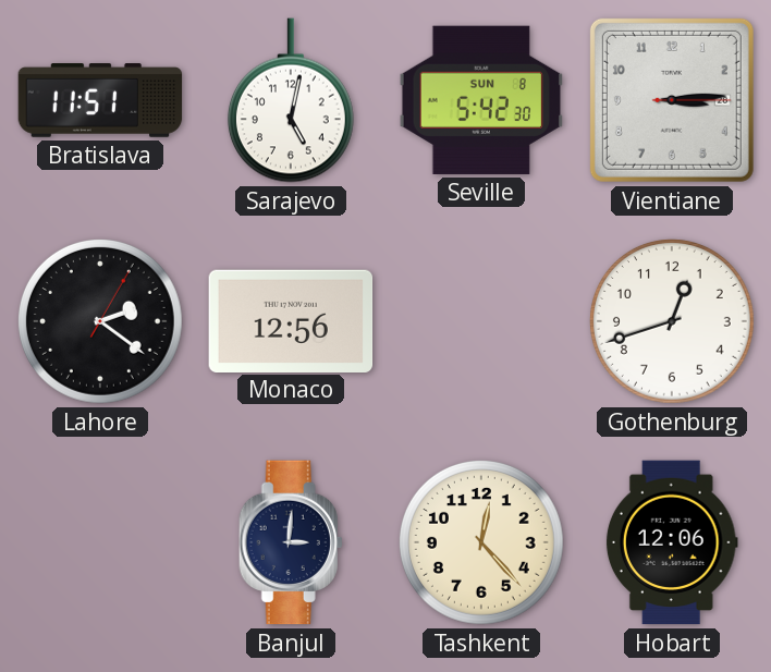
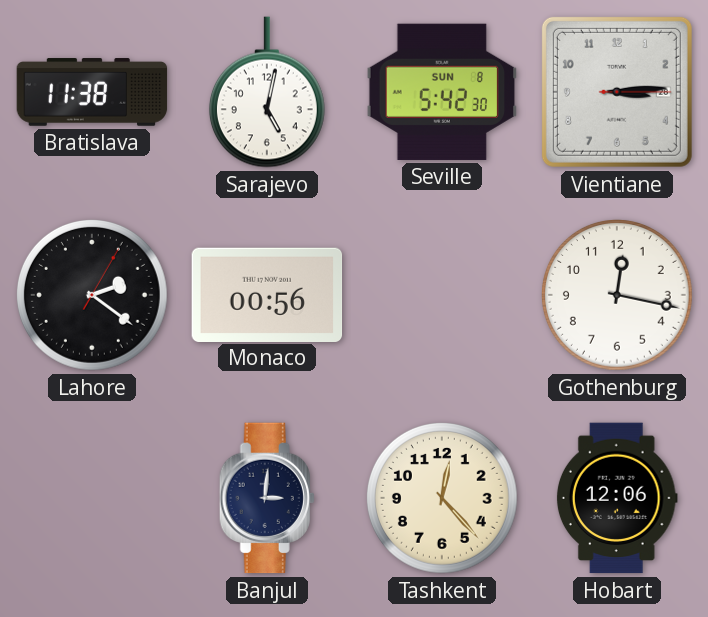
Bratislava: 11:51 -> 11:38
Monaco: 12:56 -> 00:56
Gothenburg: 12:42 -> 12:17
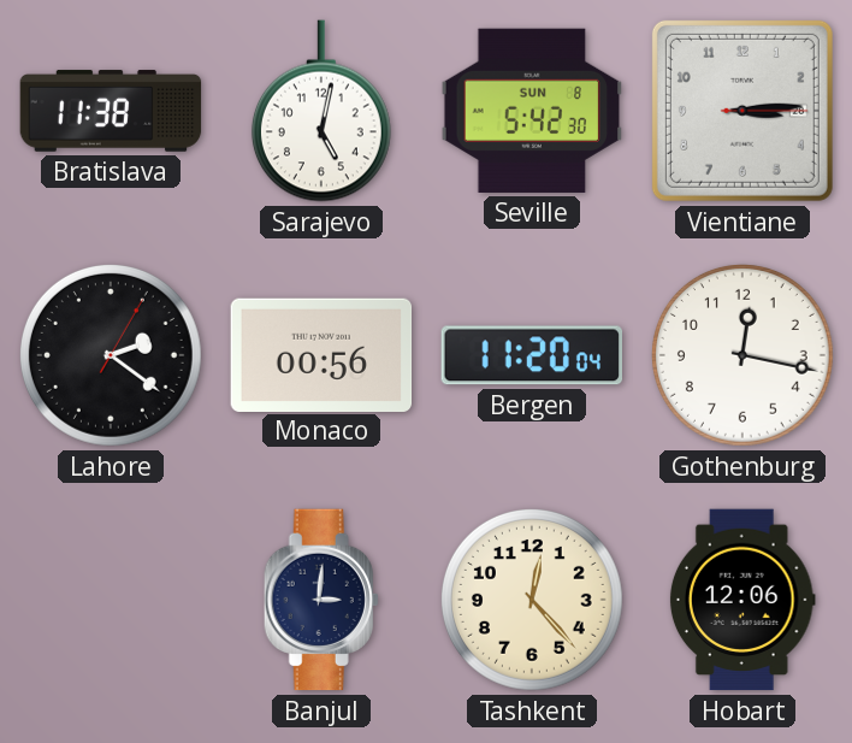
Bergen: none -> 11:20
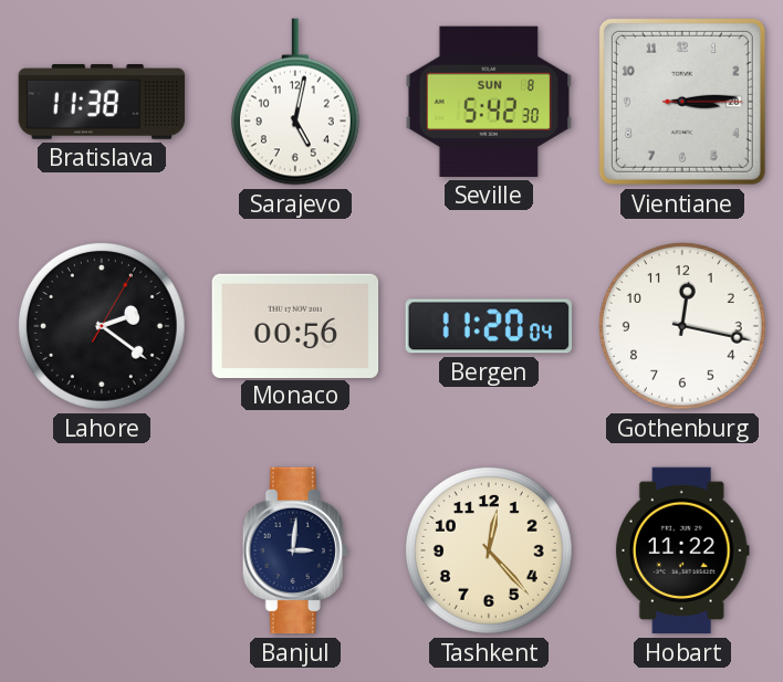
Hobart: 12:06 -> 11:22
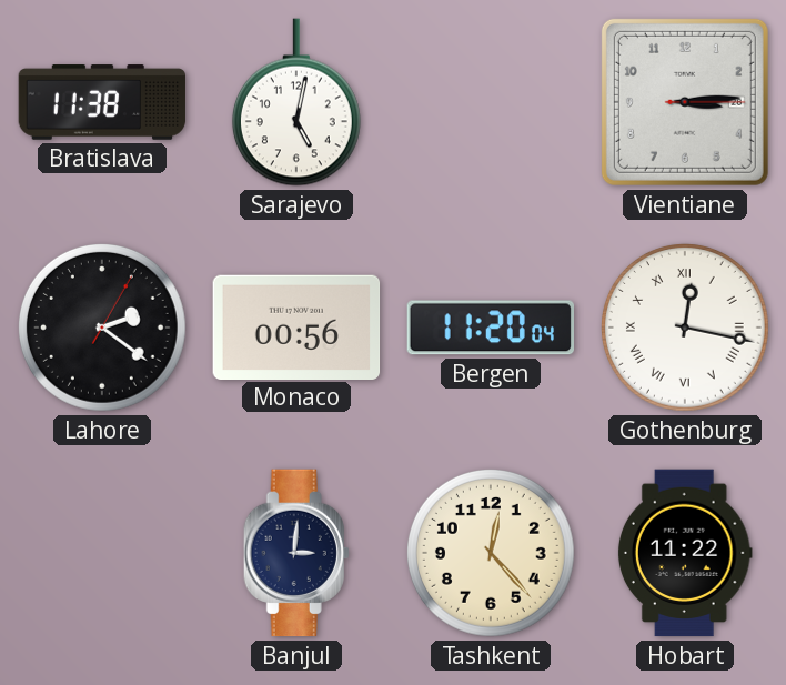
Seville: 5:42 -> none
Gothenburg numerals: Arabic -> Roman
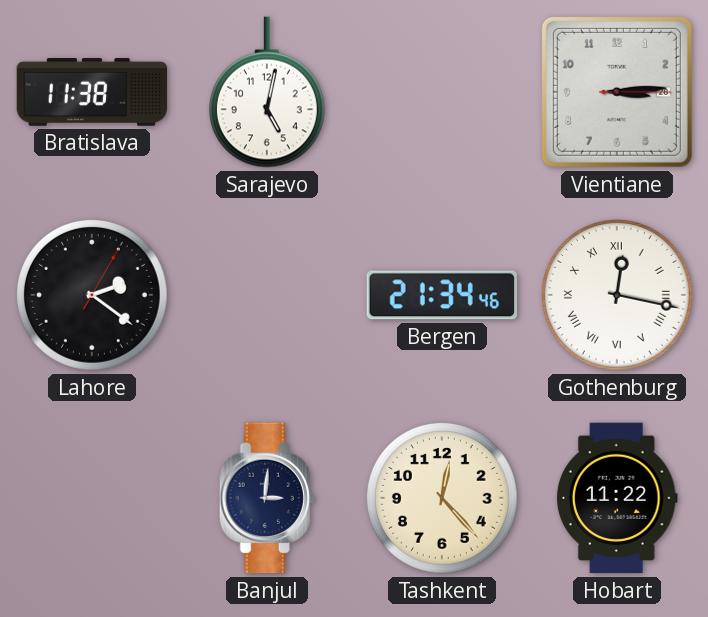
Monaco: 00:56 -> none
Bergen: 11:20 -> 21:34
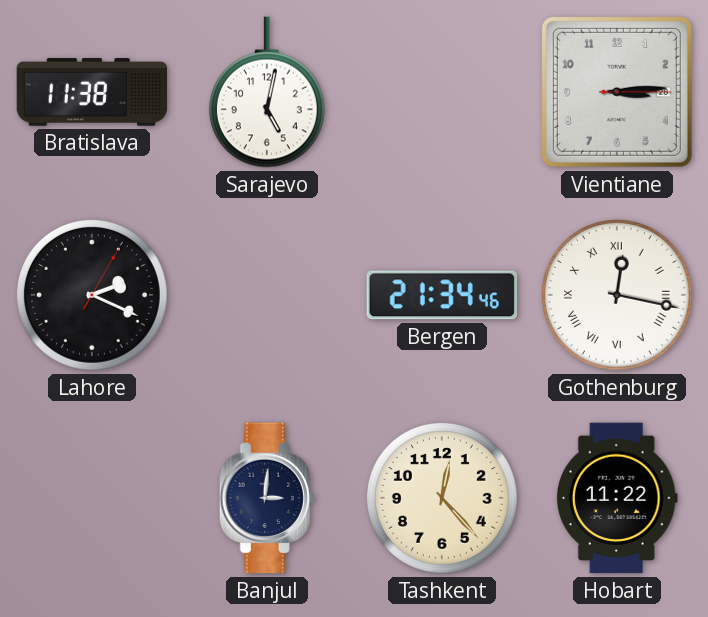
Lahore: 2:21 -> 2:19
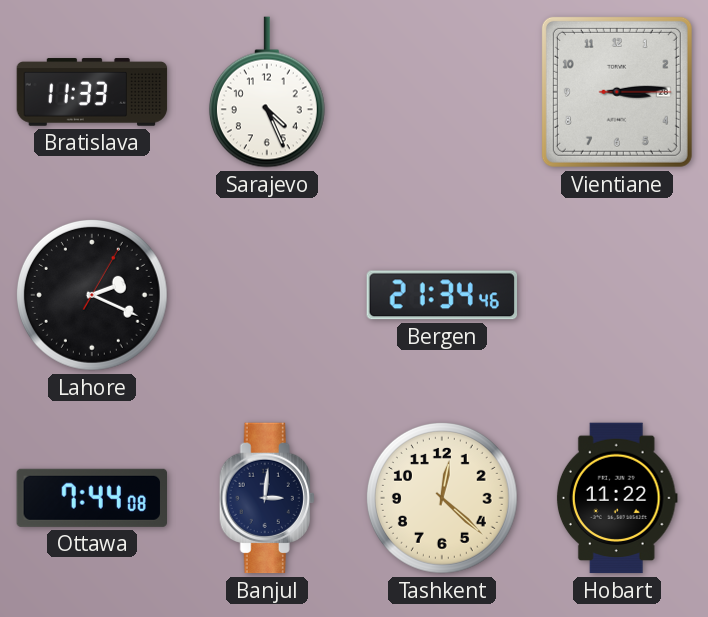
Bratislava: 11:38 -> 11:33
Sarajevo: 5:02 -> 4:26
Gothenburg: 12:17 -> none
Ottawa: none -> 7:44
Tashkent: 12:23 -> 12:22
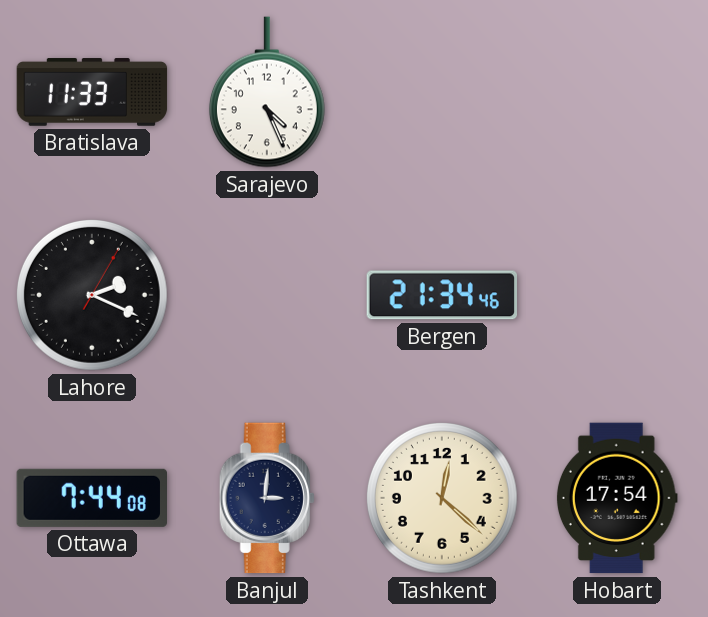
Vientiane: 3:14 -> none
Hobart: 11:22 -> 17:54
